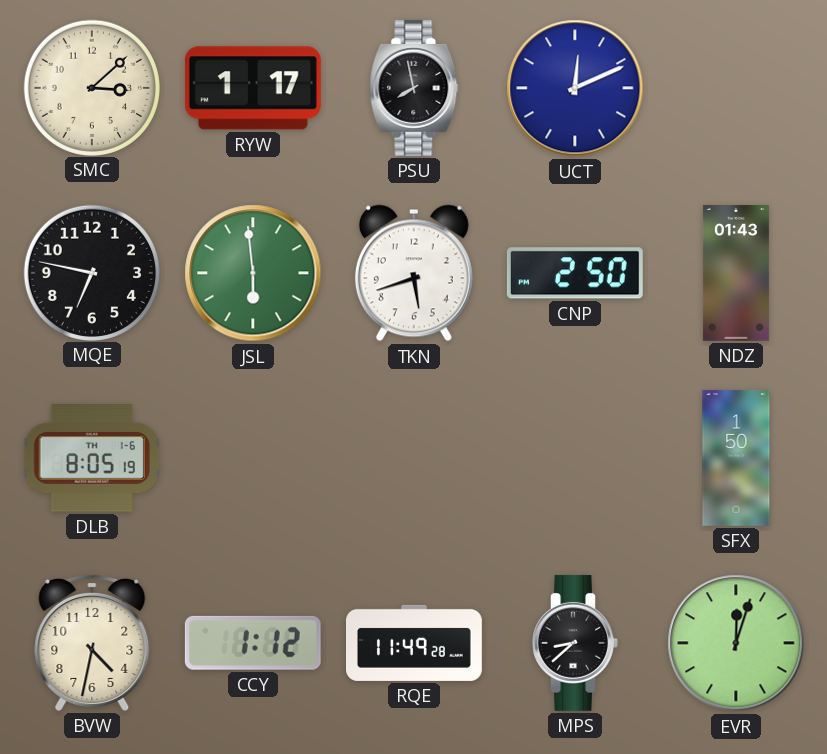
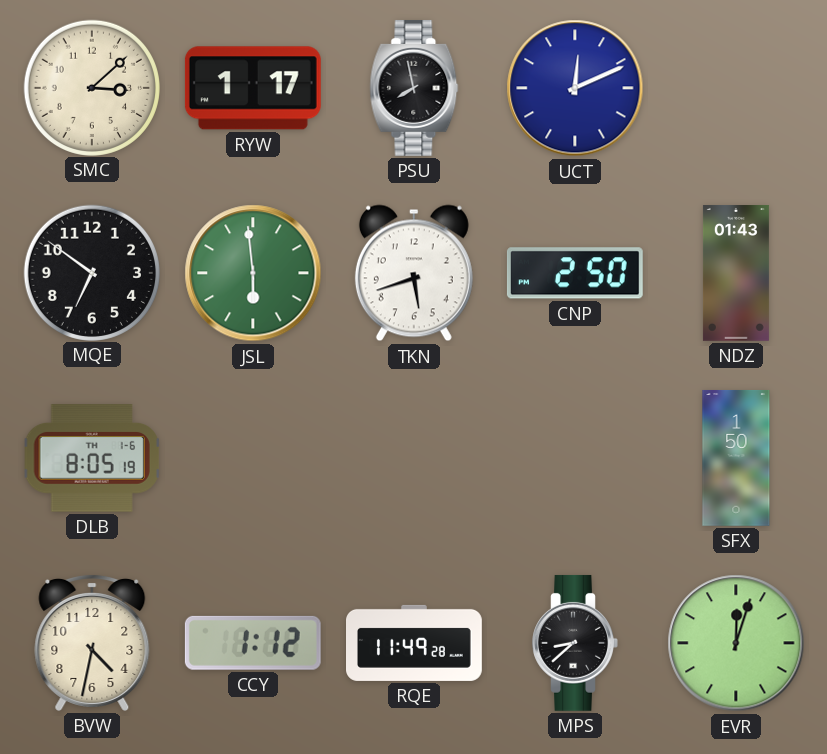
MQE: 6:47 -> 6:51
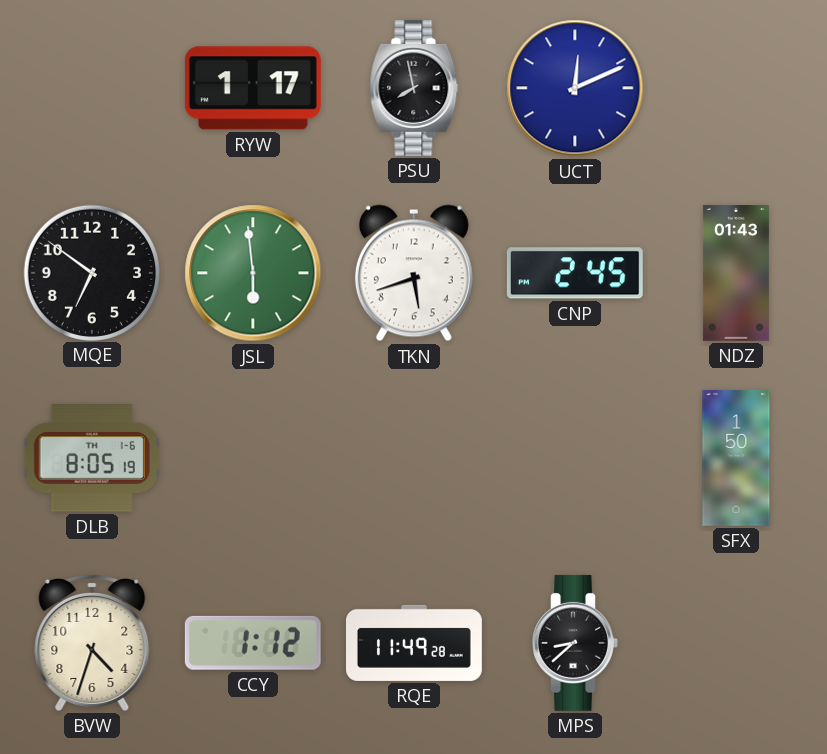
SMC: 3:08 -> none
CNP: 2:50 -> 2:45
BVW: 4:32 -> 4:33
EVR: 12:03 -> none
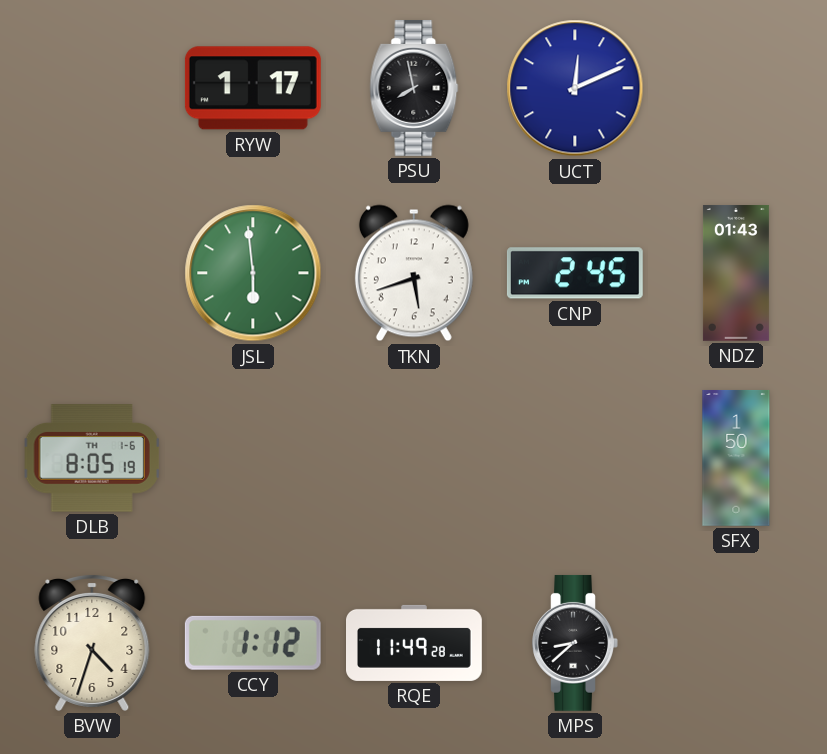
MQE: 6:51 -> none
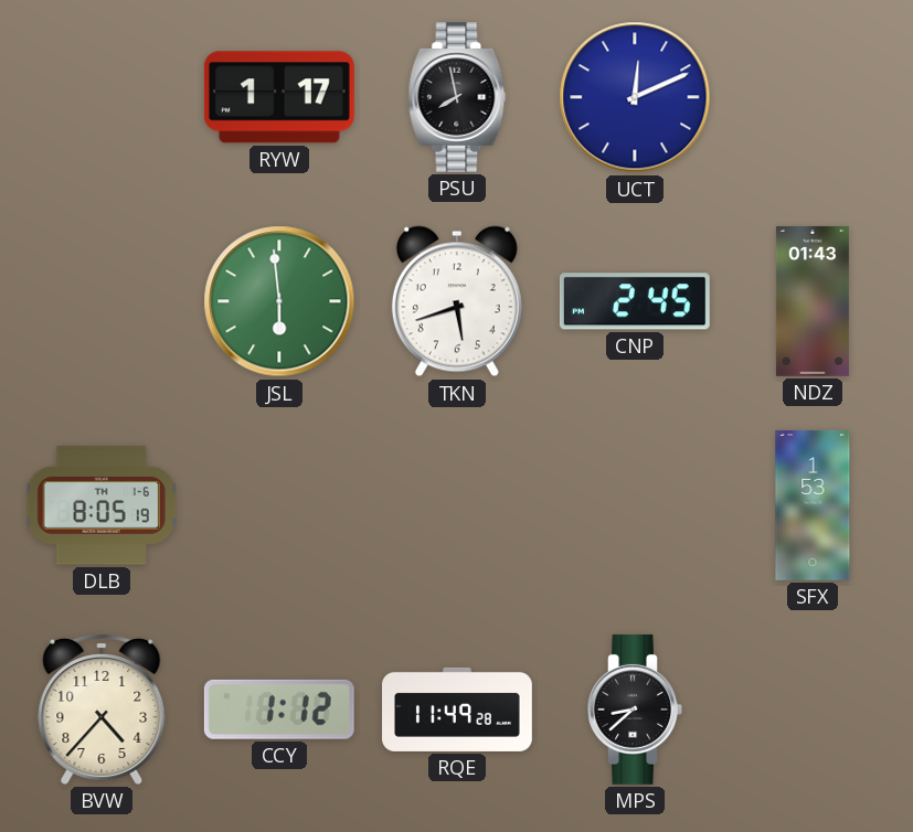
SFX: 1:50 -> 1:53
BVW: 4:33 -> 4:37
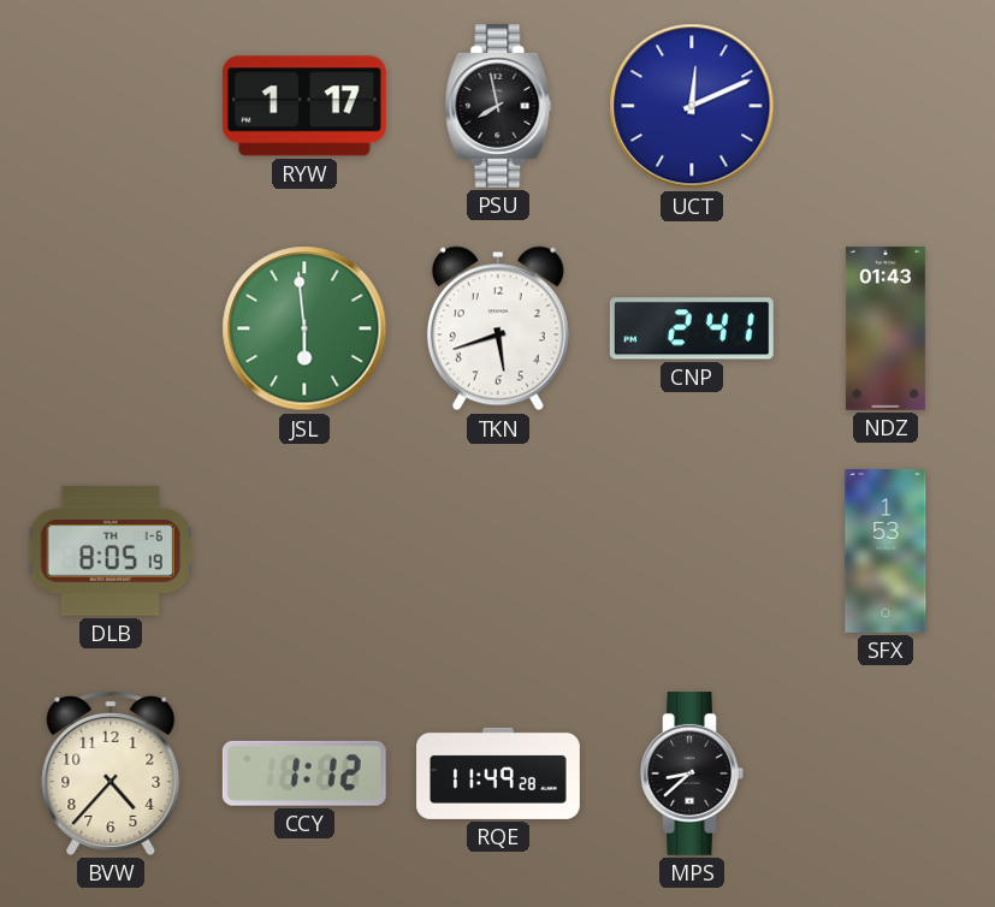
CNP: 2:45 -> 2:41
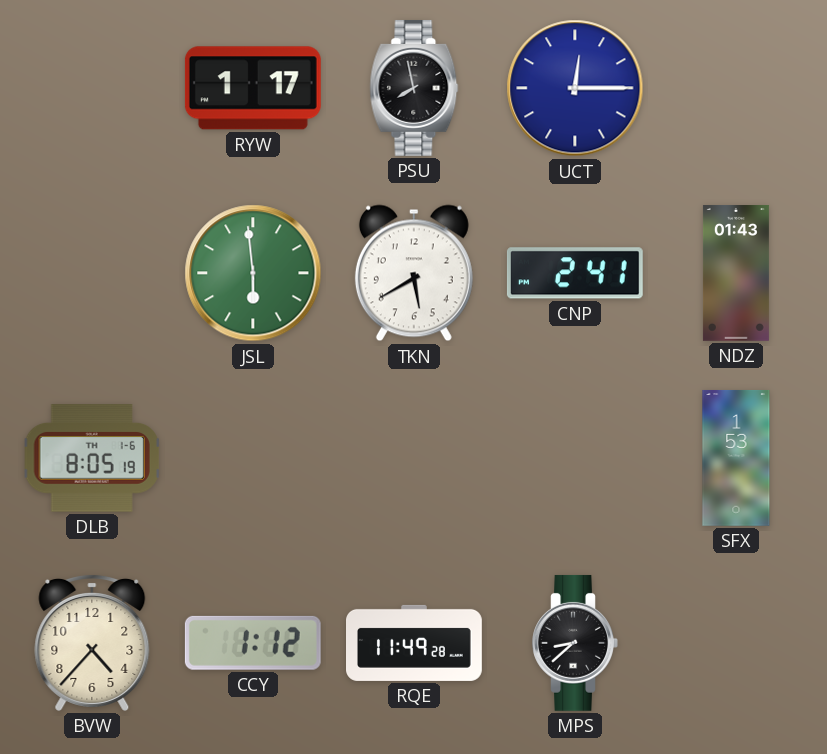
UCT: 12:11 -> 12:15
TKN: 5:42 -> 5:40
